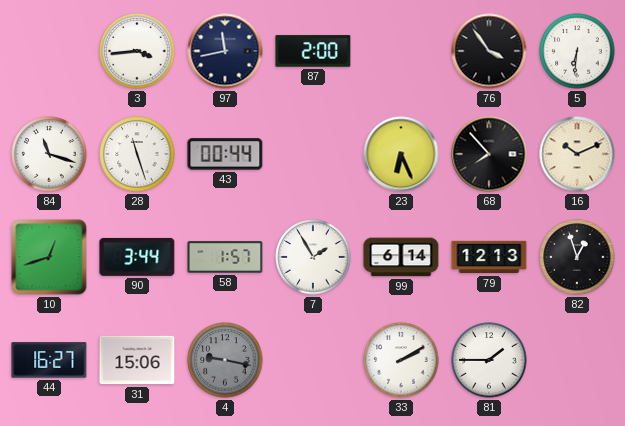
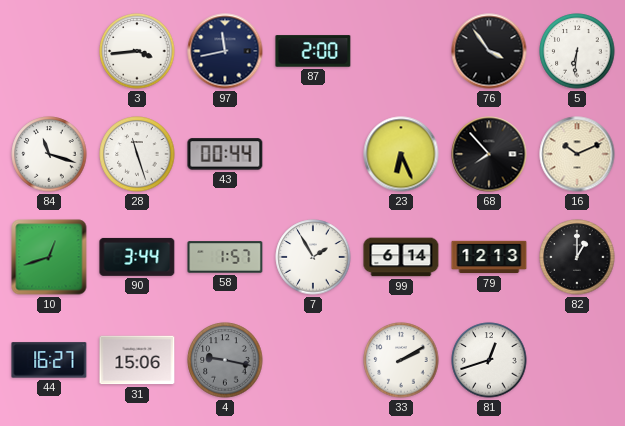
82: 12:57 -> 1:00
81: 1:45 -> 12:42
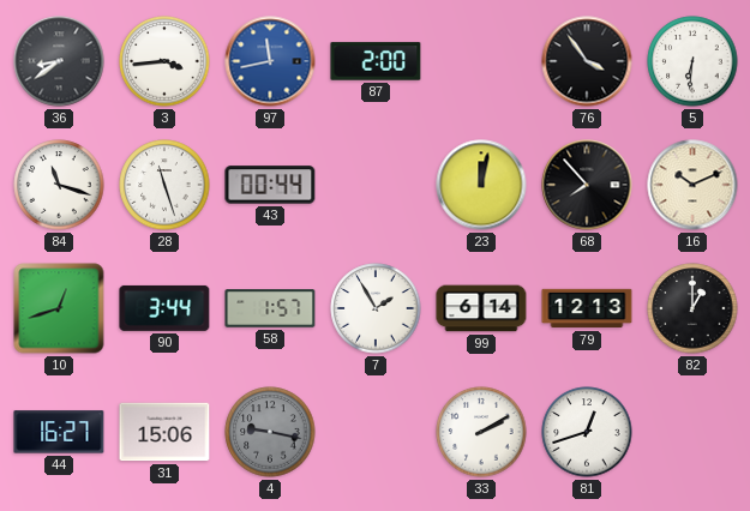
36: none -> 8:39
97 dial: navy -> blue
23: 6:26 -> 12:02
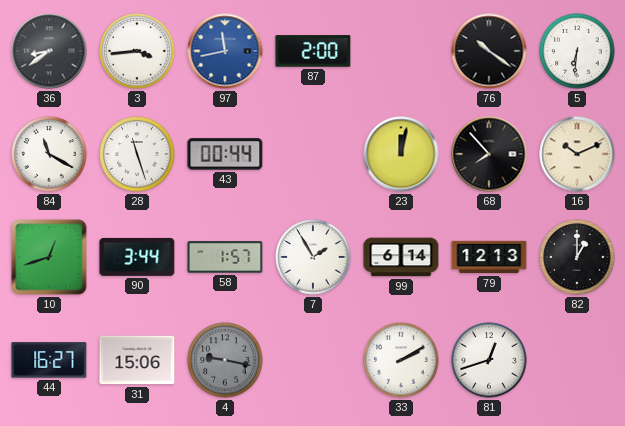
76: 3:54 -> 10:21
84: 11:18 -> 11:20
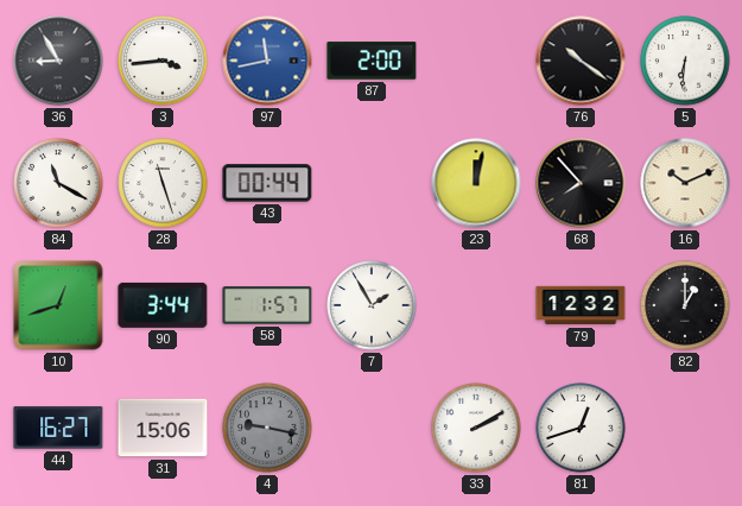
36: 8:39 -> 8:55
99: 6:14 -> none
79: 12:13 -> 12:32
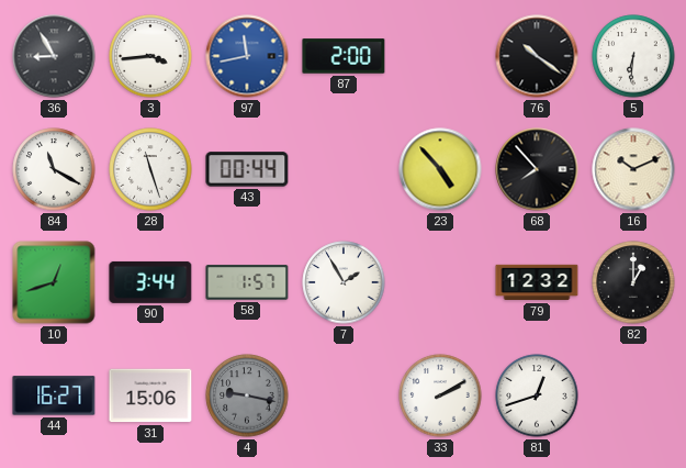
23: 12:02 -> 4:53
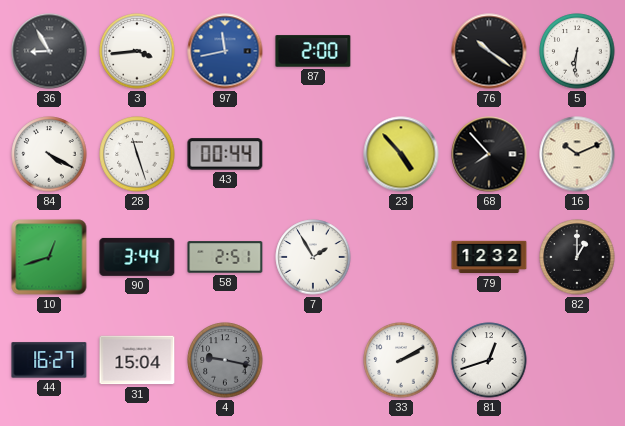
84: 11:20 -> 4:20
58: 1:57 -> 2:51
31: 15:06 -> 15:04
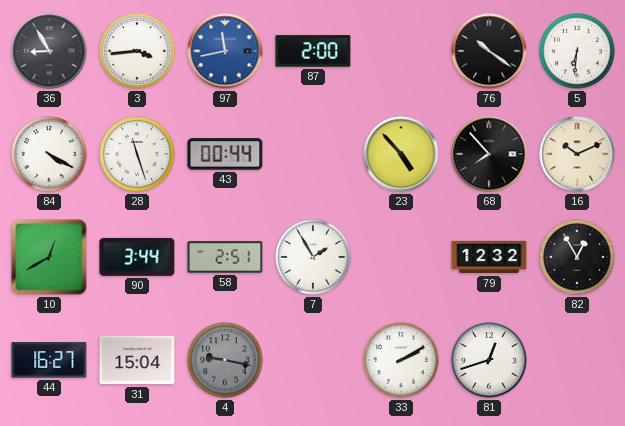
10: 12:42 -> 12:40
82: 1:00 -> 12:55
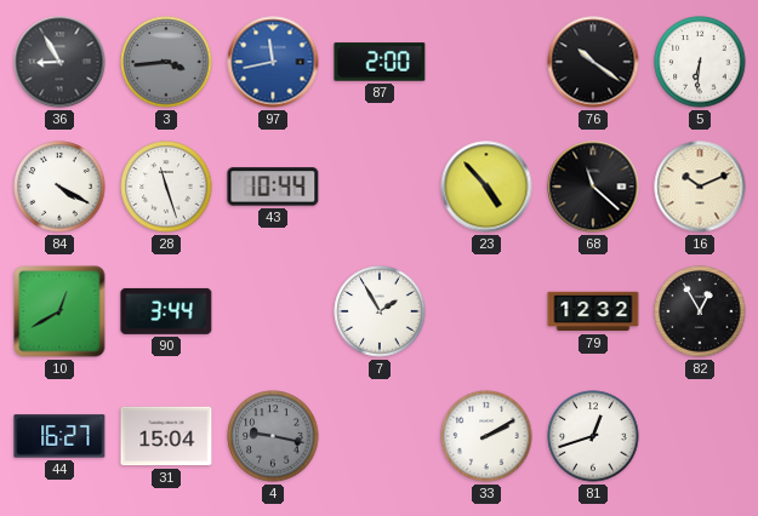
3 dial: white -> grey
43: 00:44 -> 10:44
68: 7:53 -> 11:22
58: 2:51 -> none
